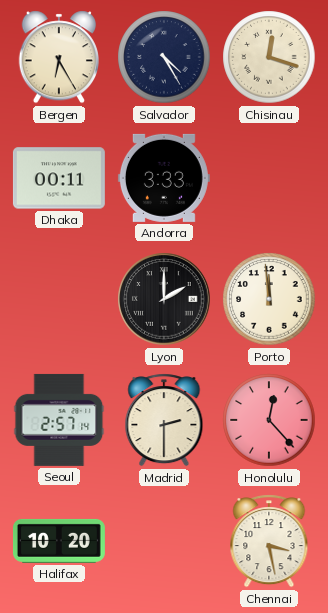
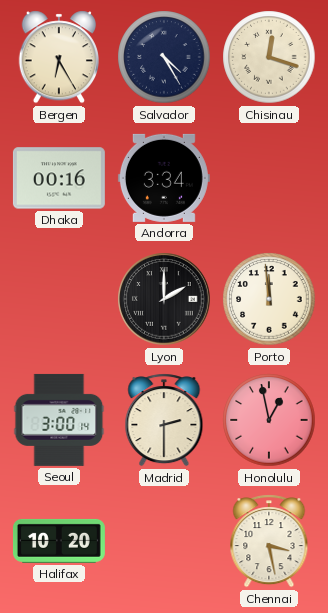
Dhaka: 00:11 -> 00:16
Andorra: 3:33 -> 3:34
Seoul: 2:57 -> 3:00
Honolulu: 12:23 -> 12:58
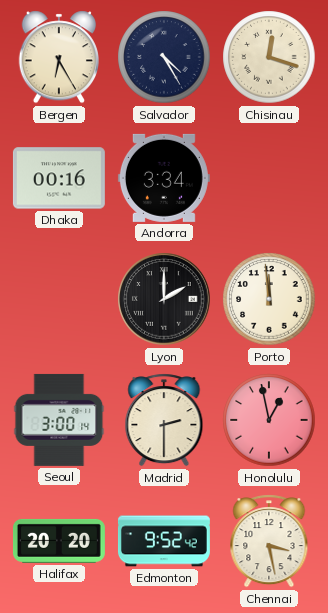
Halifax: 10:20 -> 20:20
Edmonton: none -> 9:52
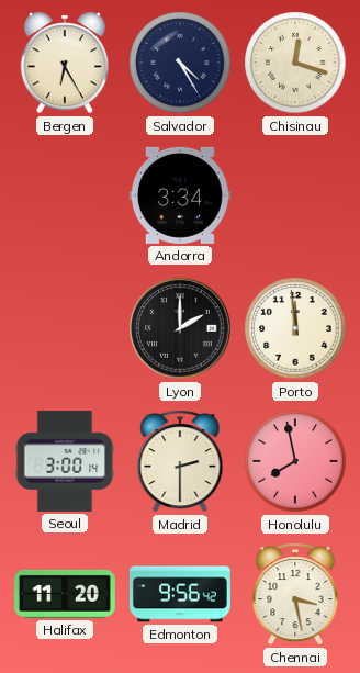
Dhaka: 00:16 -> none
Honolulu: 12:58 -> 7:58
Halifax: 20:20 -> 11:20
Edmonton: 9:52 -> 9:56
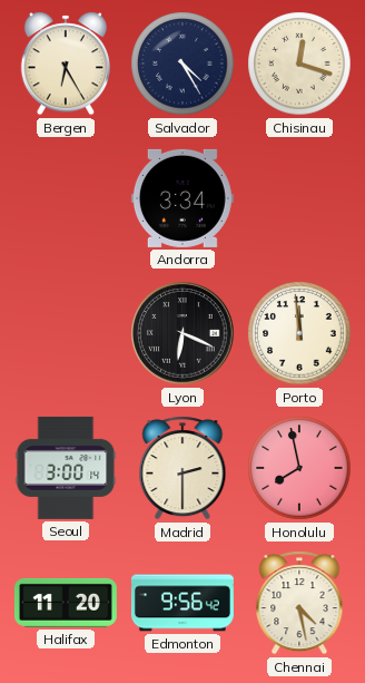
Lyon: 2:00 -> 6:19
Chennai: 3:28 -> 4:28
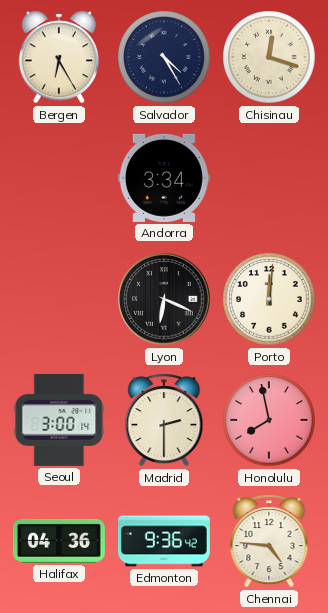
Porto: 11:59 -> 12:01
Halifax: 11:20 -> 04:36
Edmonton: 9:56 -> 9:36
Chennai: 4:28 -> 4:46
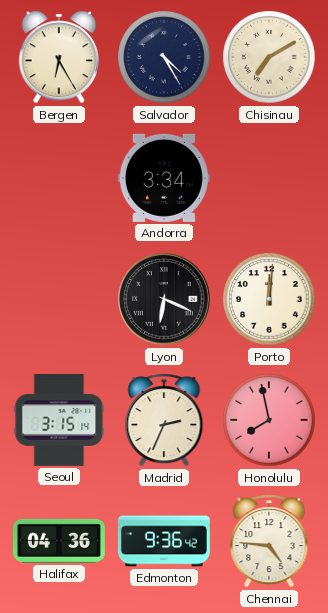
Chisinau: 12:18 -> 7:10
Seoul: 3:00 -> 3:15
Madrid: 2:30 -> 2:34
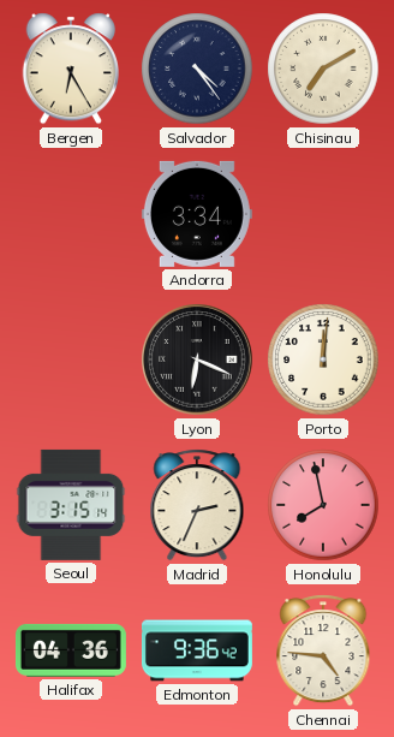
Salvador: 4:25 -> 4:24
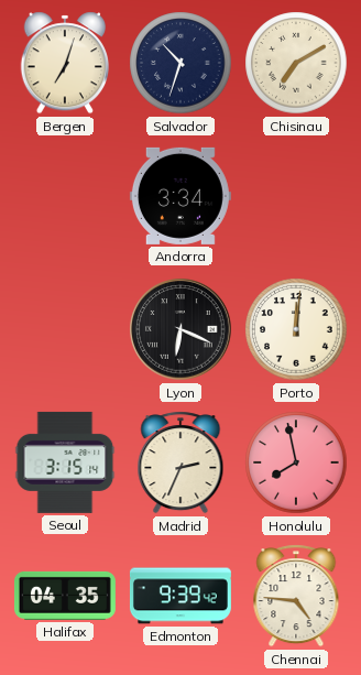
Bergen: 6:25 -> 7:03
Salvador: 4:24 -> 10:33
Halifax: 04:36 -> 04:35
Edmonton: 9:36 -> 9:39
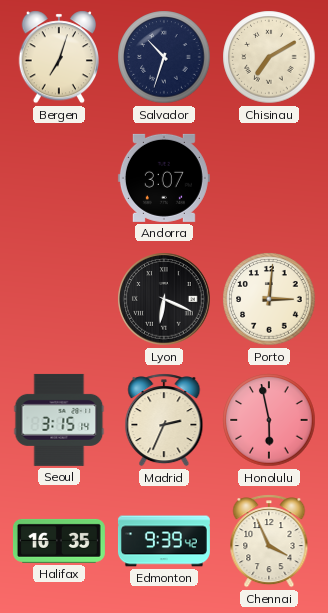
Andorra: 3:34 -> 3:07
Porto: 12:01 -> 3:01
Honolulu: 7:58 -> 5:58
Halifax: 04:35 -> 16:35
Chennai: 4:46 -> 3:56
